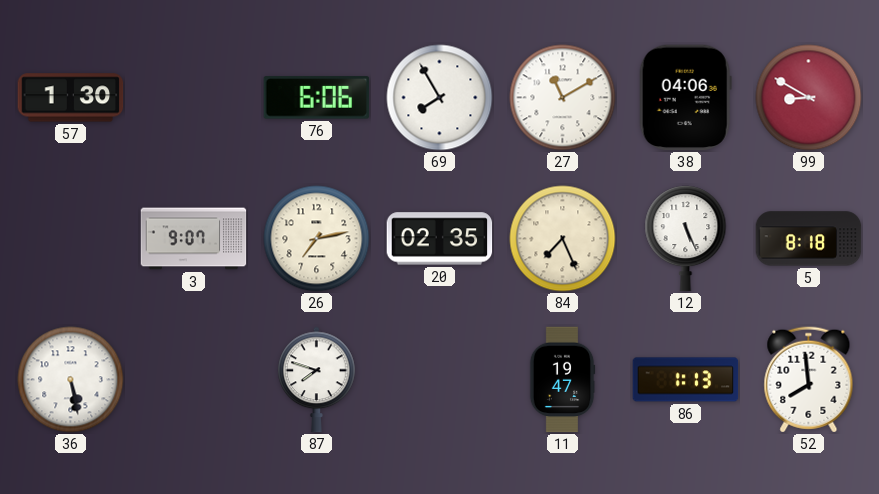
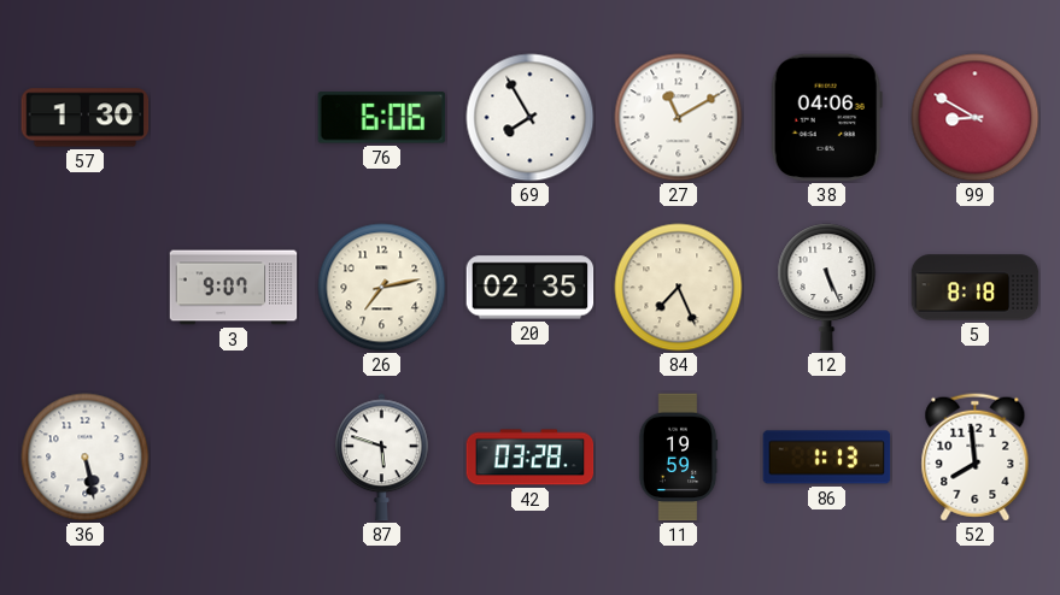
87: 7:48 -> 5:48
42: none -> 03:28
11: 19:47 -> 19:59
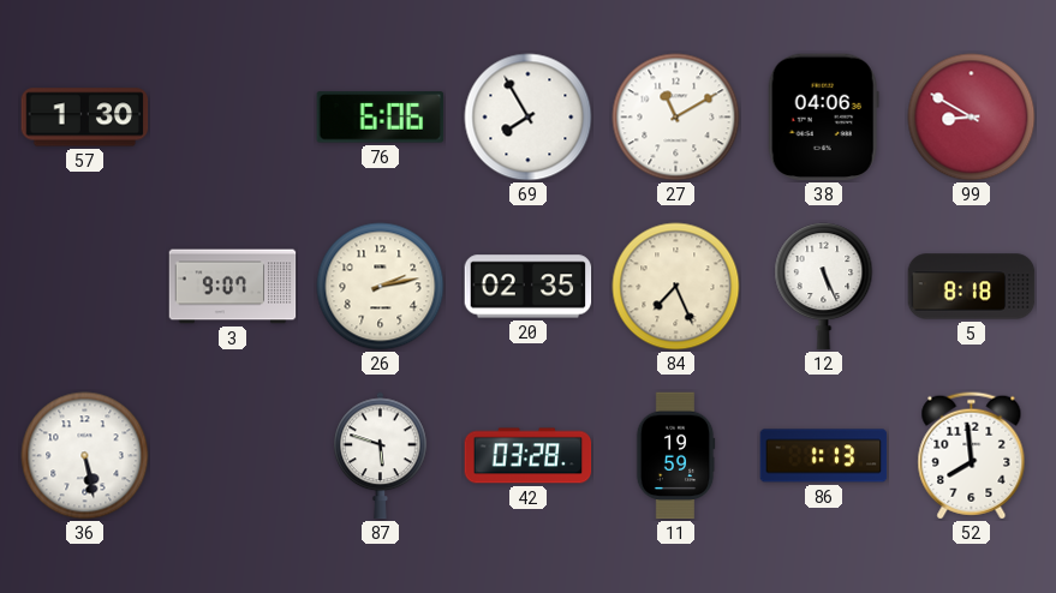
26: 7:13 -> 2:13
